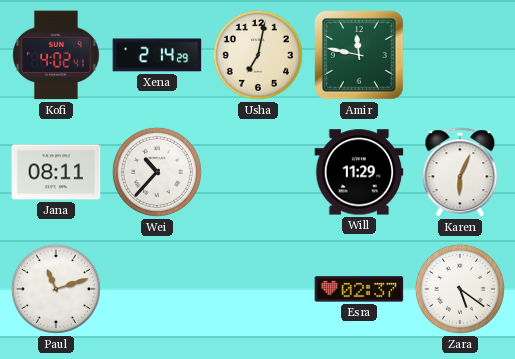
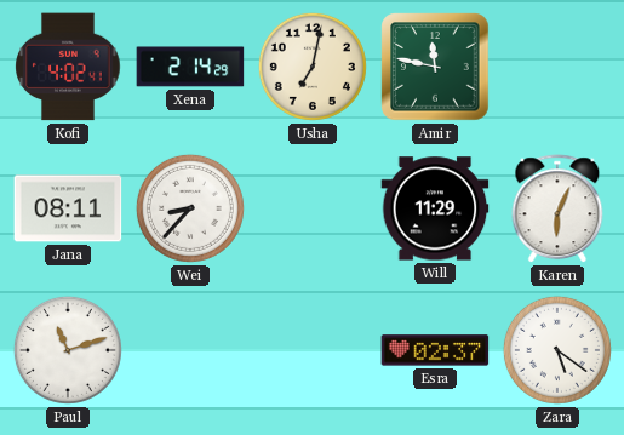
Wei: 10:37 -> 8:37
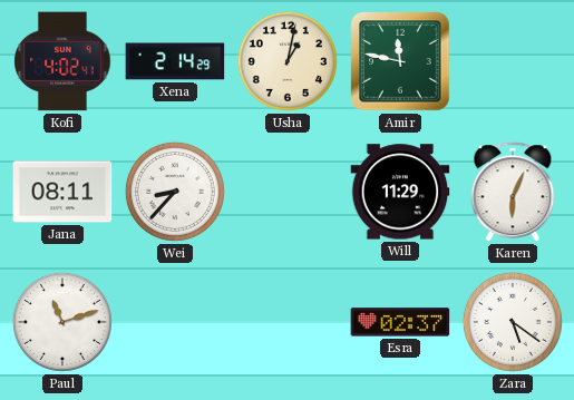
Usha: 7:02 -> 1:02
